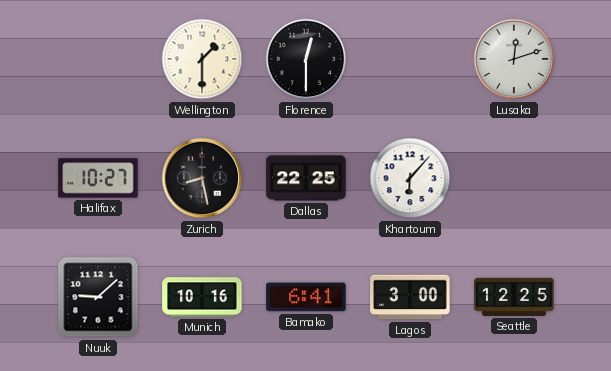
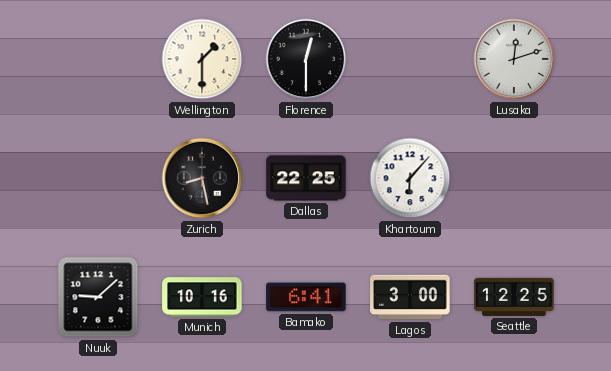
Halifax: 10:27 -> none
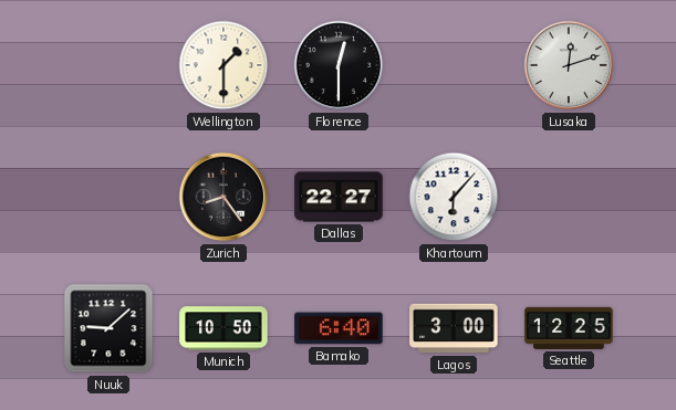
Zurich: 8:28 -> 8:24
Dallas: 22:25 -> 22:27
Munich: 10:16 -> 10:50
Bamako: 6:41 -> 6:40
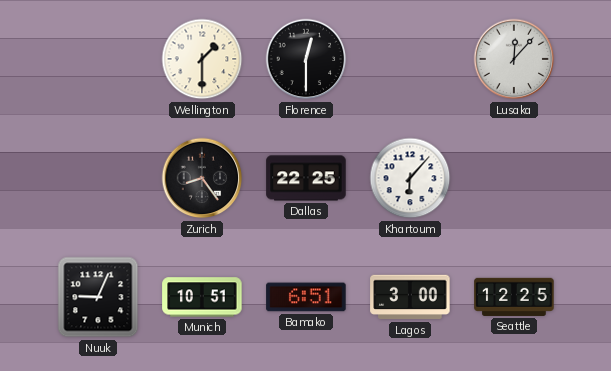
Lusaka: 12:12 -> 12:07
Dallas: 22:27 -> 22:25
Nuuk: 9:08 -> 9:04
Munich: 10:50 -> 10:51
Bamako: 6:40 -> 6:51
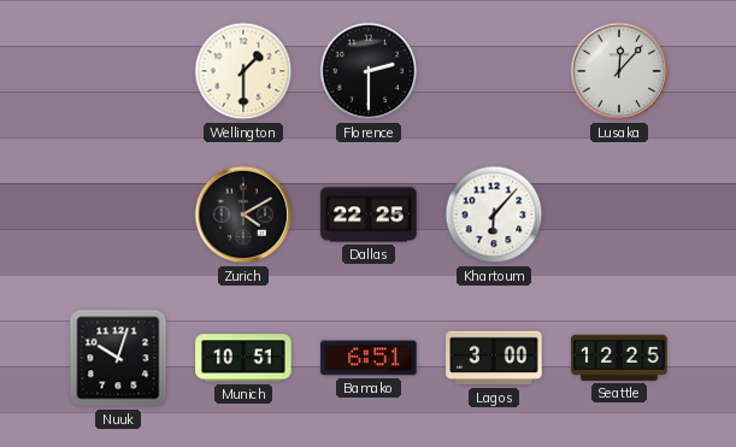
Florence: 12:30 -> 2:30
Zurich: 8:24 -> 4:10
Nuuk: 9:04 -> 10:03
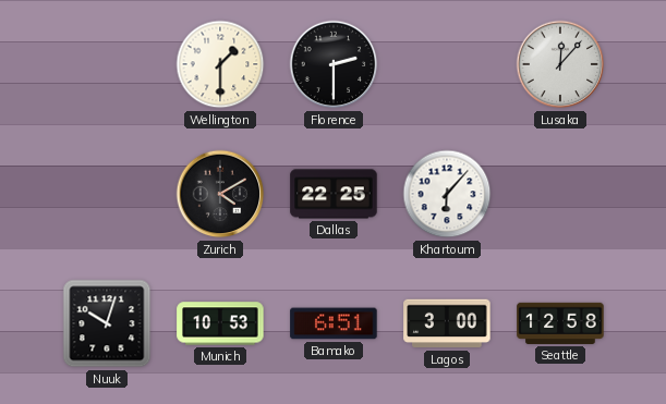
Munich: 10:51 -> 10:53
Seattle: 12:25 -> 12:58
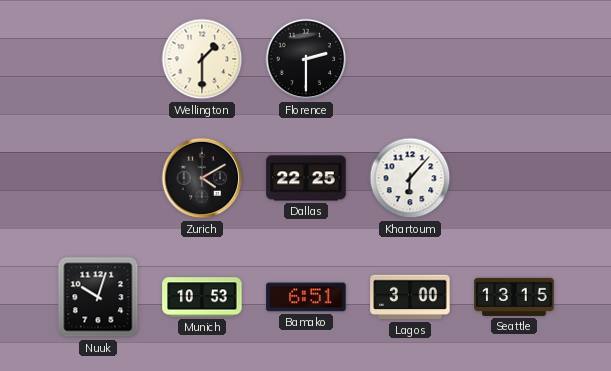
Lusaka: 12:07 -> none
Seattle: 12:58 -> 13:15
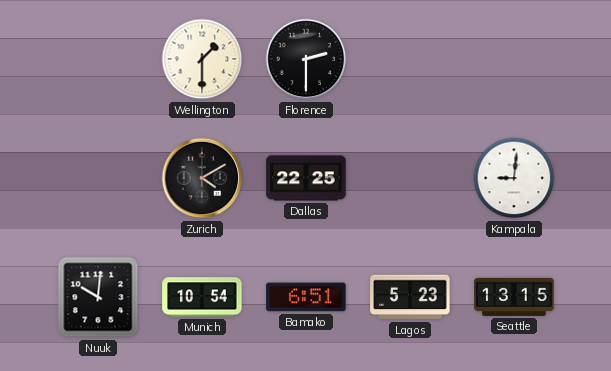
Khartoum: 6:07 -> none
Kampala: none -> 9:01
Nuuk: 10:03 -> 10:01
Munich: 10:53 -> 10:54
Lagos: 3:00 -> 5:23
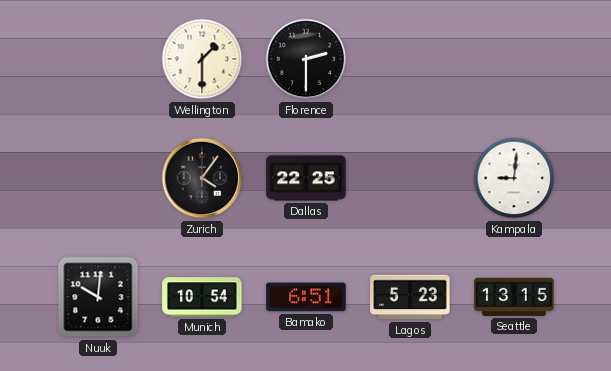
Zurich: 4:10 -> 4:06
